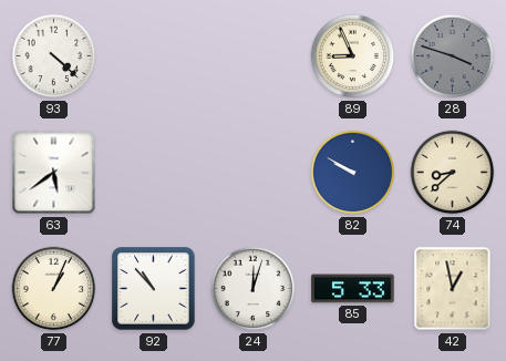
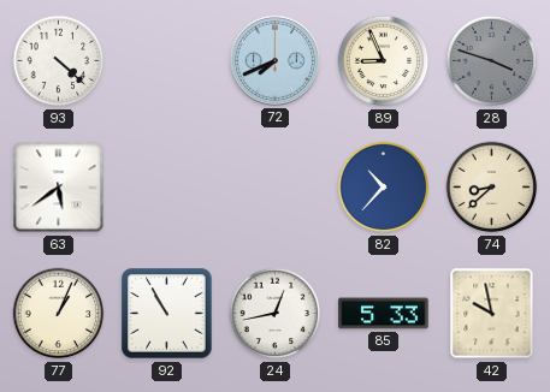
72: none -> 7:41
82: 9:50 -> 10:37
92: 10:53 -> 10:55
24: 12:03 -> 12:43
42: 12:58 -> 9:58
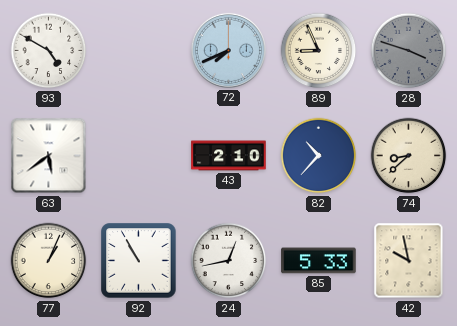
93: 4:22 -> 4:50
43: none -> 2:10
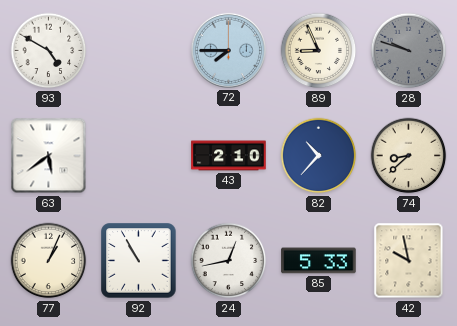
72: 7:41 -> 7:45
28: 3:48 -> 9:48
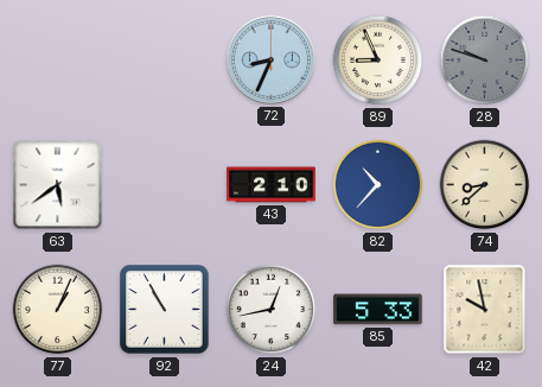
93: 4:50 -> none
72: 7:45 -> 8:34
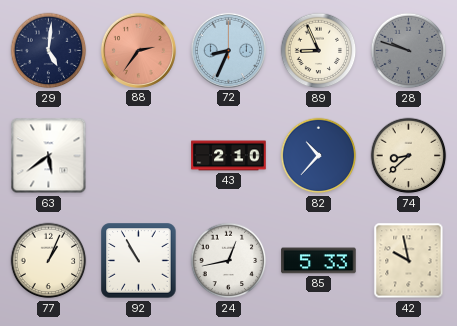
29: none -> 5:01
88: none -> 2:36
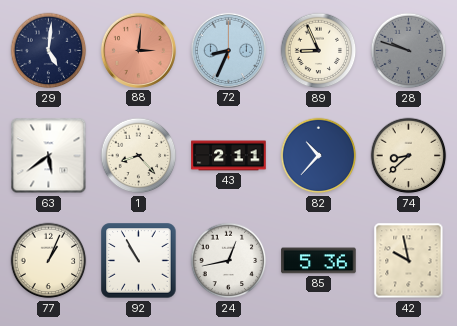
88: 2:36 -> 3:01
1: none -> 8:23
43: 2:10 -> 2:11
85: 5:33 -> 5:36
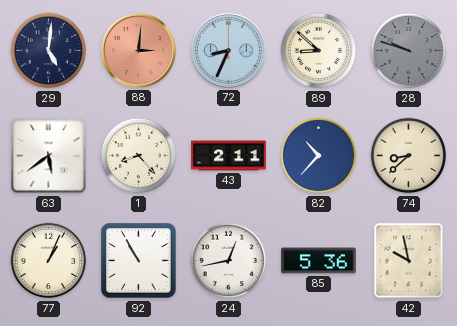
89: 8:56 -> 8:52
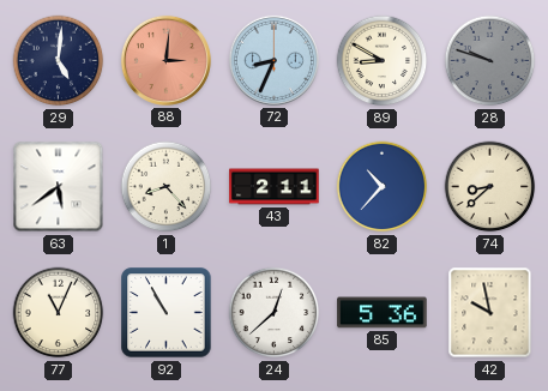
89: 8:52 -> 8:50
77: 1:04 -> 11:04
24: 12:43 -> 12:38
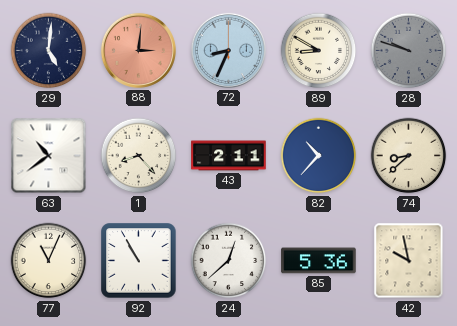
63: 5:39 -> 10:39
